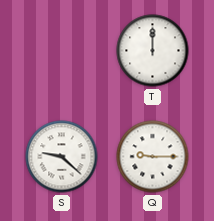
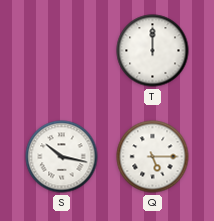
S: 9:22 -> 10:17
Q: 9:15 -> 5:15
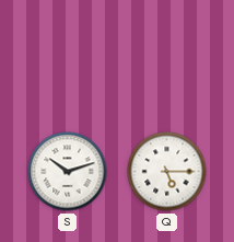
T: 12:00 -> none
S: 10:17 -> 10:12
